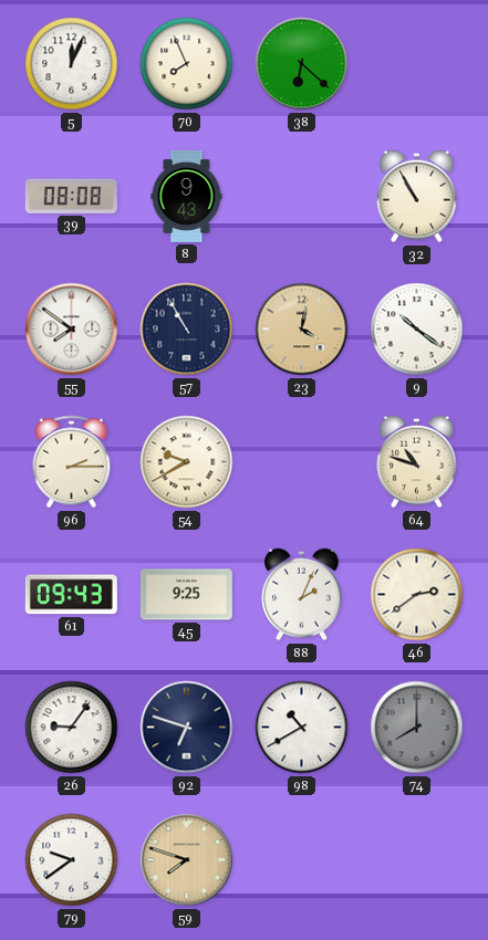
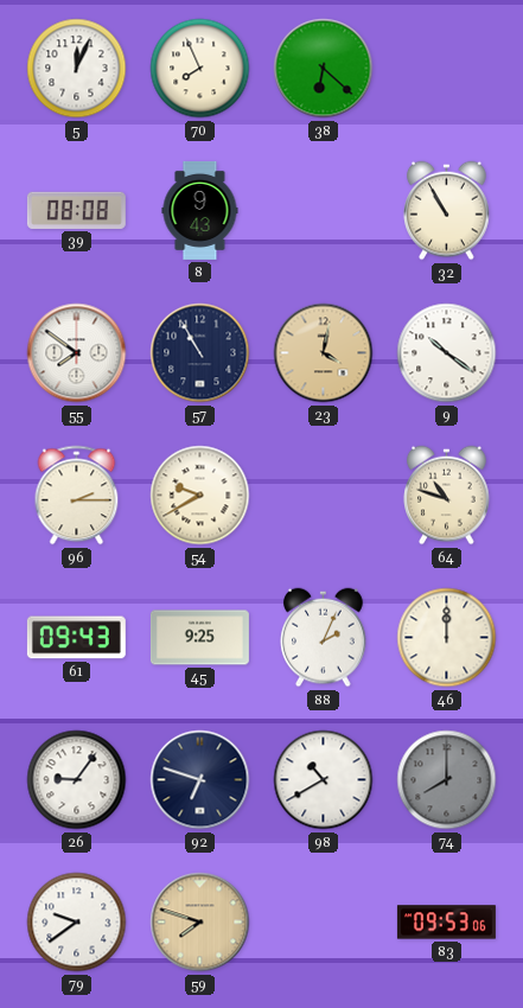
46: 2:39 -> 12:00
83: none -> 09:53
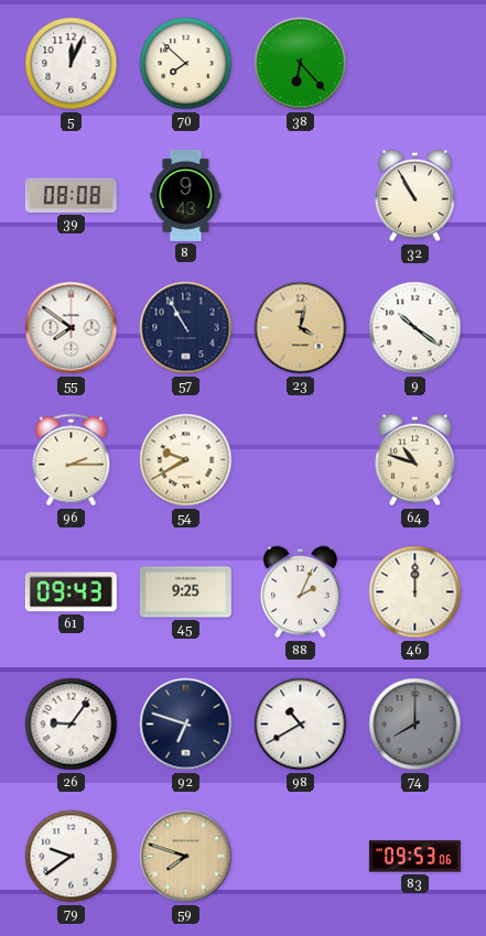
70: 7:56 -> 7:52
38: 6:22 -> 6:23
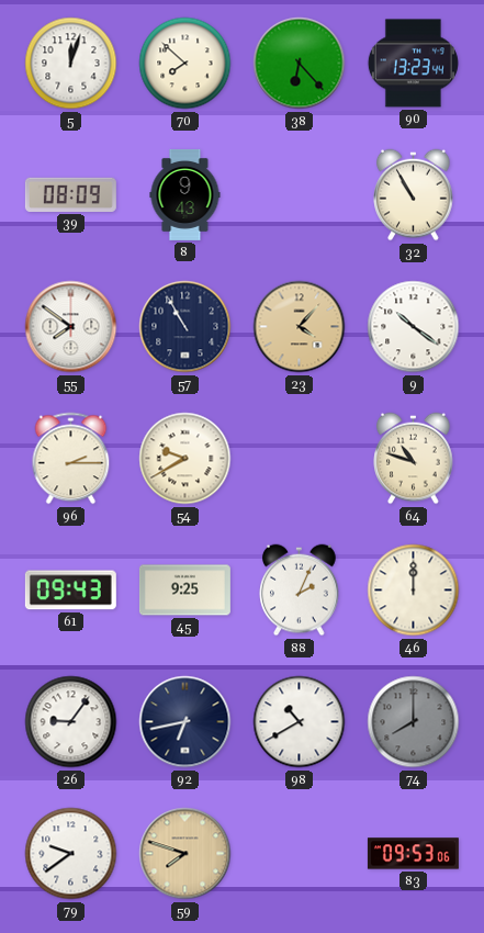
5: 12:04 -> 12:03
90: none -> 13:23
39: 08:08 -> 08:09
23: 4:02 -> 4:07
92: 6:48 -> 6:43
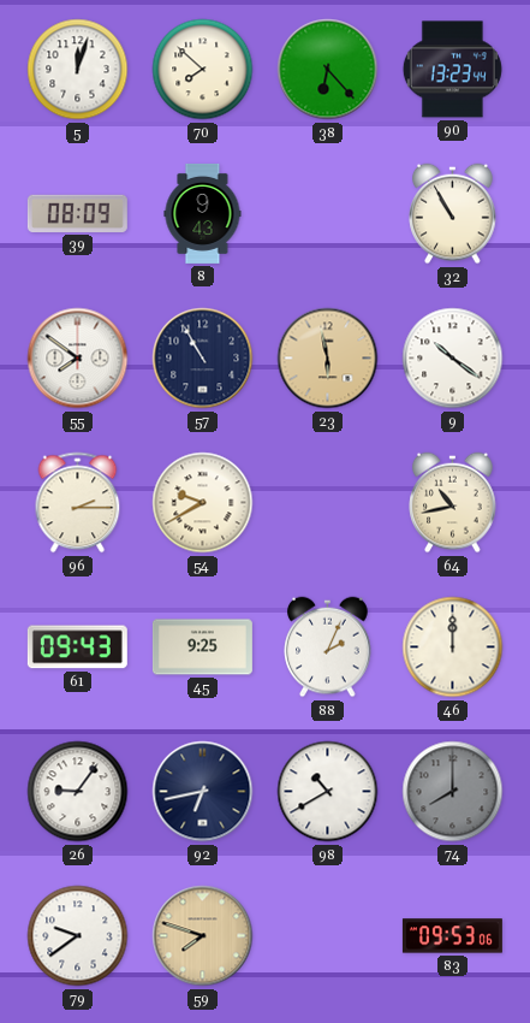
23: 4:07 -> 5:58
64: 10:48 -> 10:43
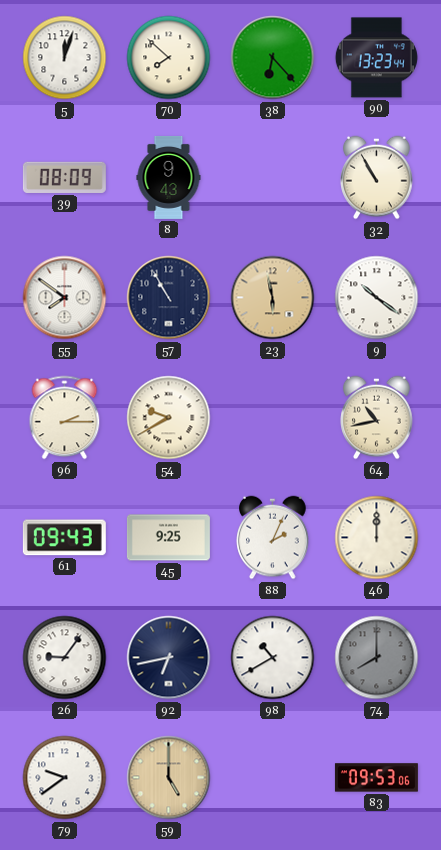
59: 7:48 -> 5:00
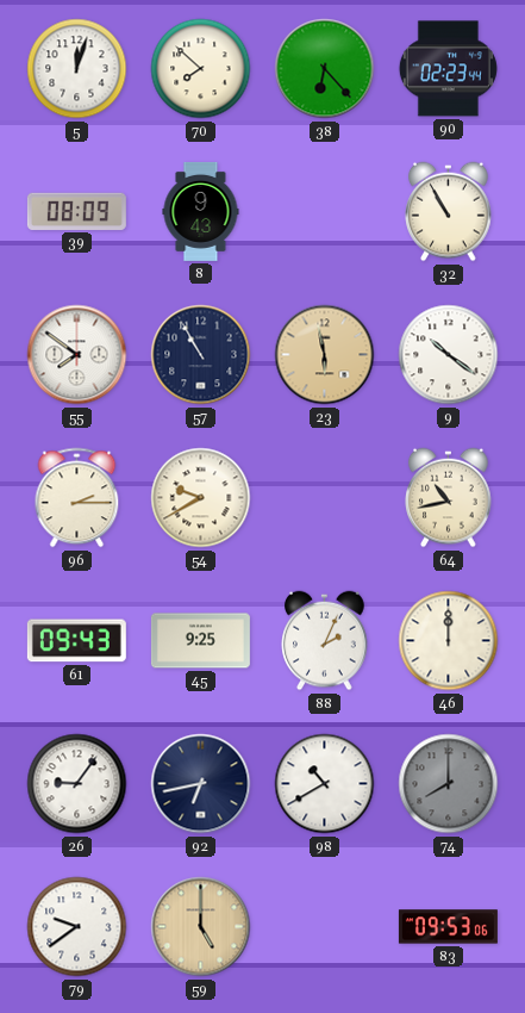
90: 13:23 -> 02:23
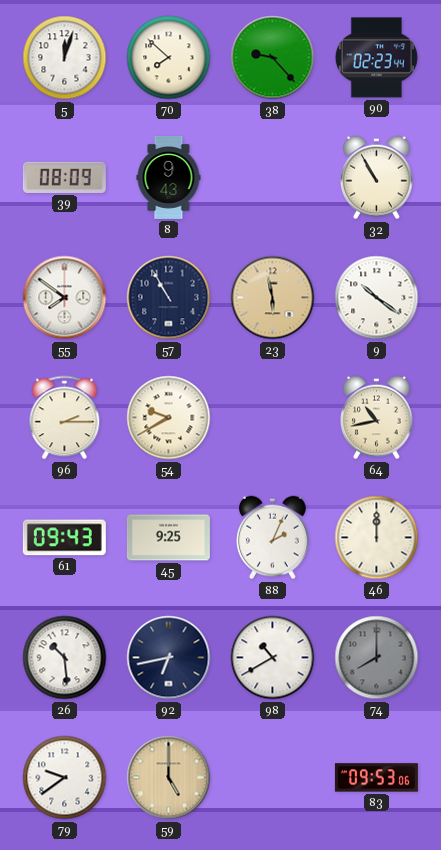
38: 6:23 -> 9:23
26: 9:06 -> 10:29
